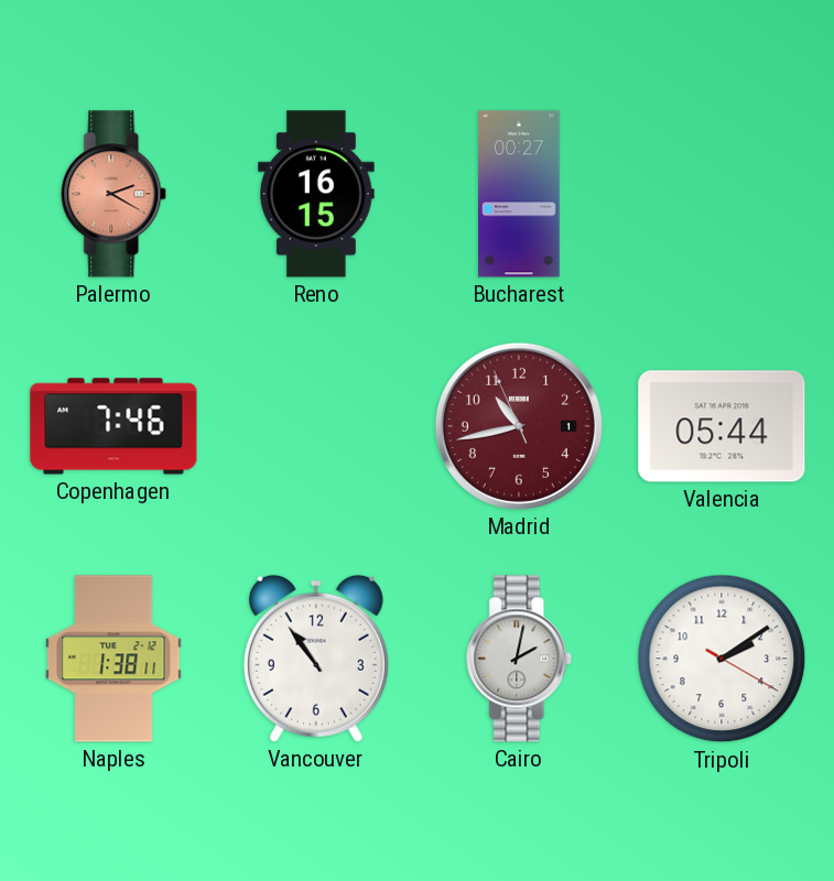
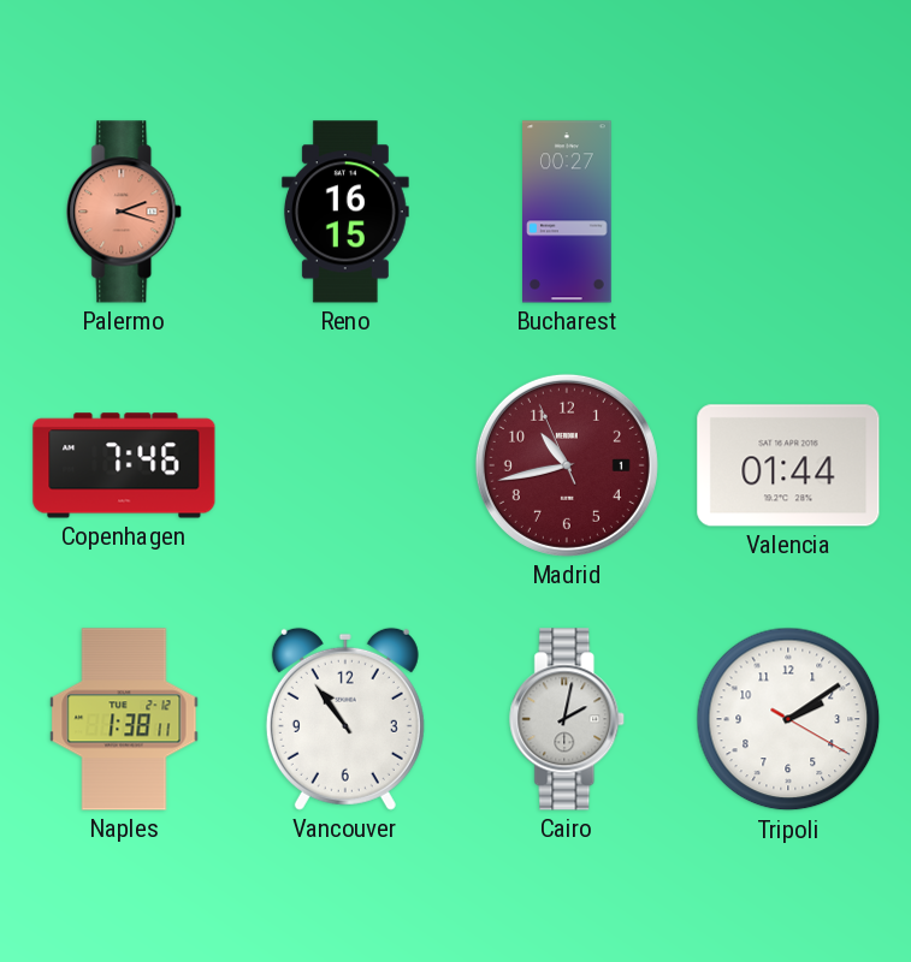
Palermo: 2:20 -> 2:18
Valencia: 05:44 -> 01:44
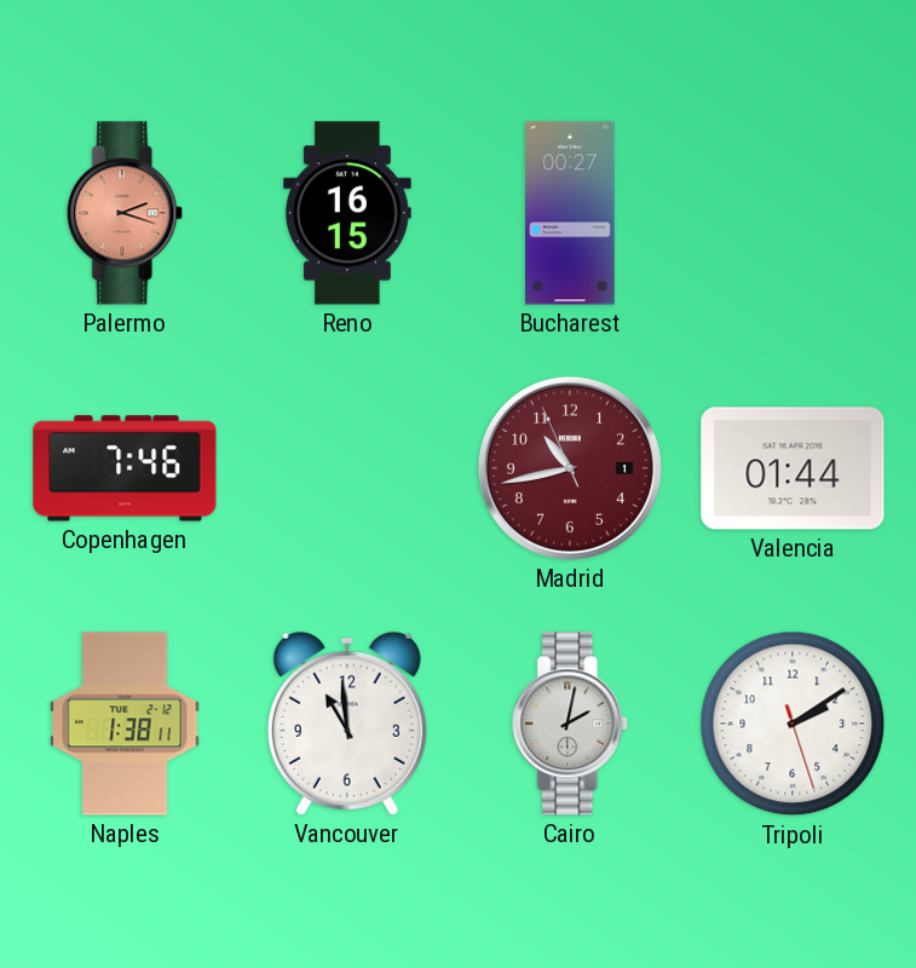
Vancouver: 10:54 -> 10:59
Tripoli: 2:09:20 -> 2:09:27
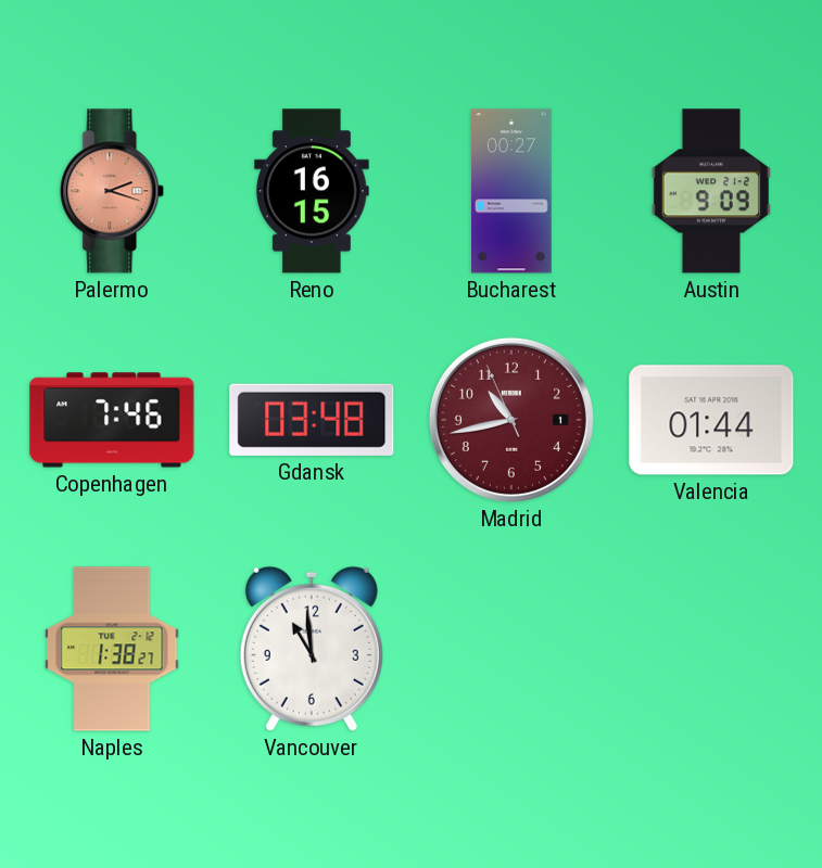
Austin: none -> 9:09
Gdansk: none -> 03:48
Naples: 1:38:11 -> 1:38:27
Cairo: 2:02 -> none
Tripoli: 2:09 -> none
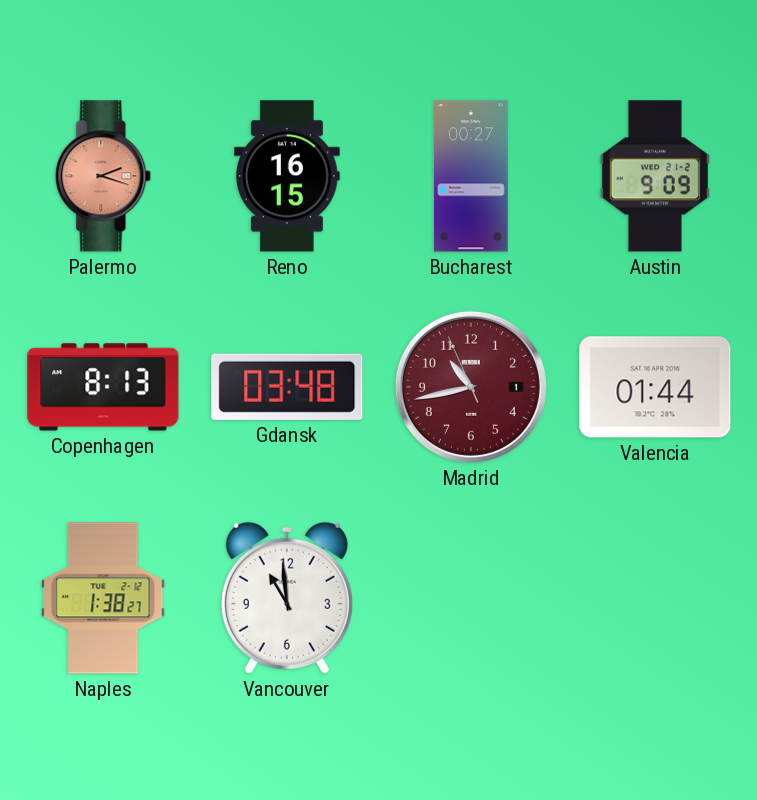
Copenhagen: 7:46 -> 8:13
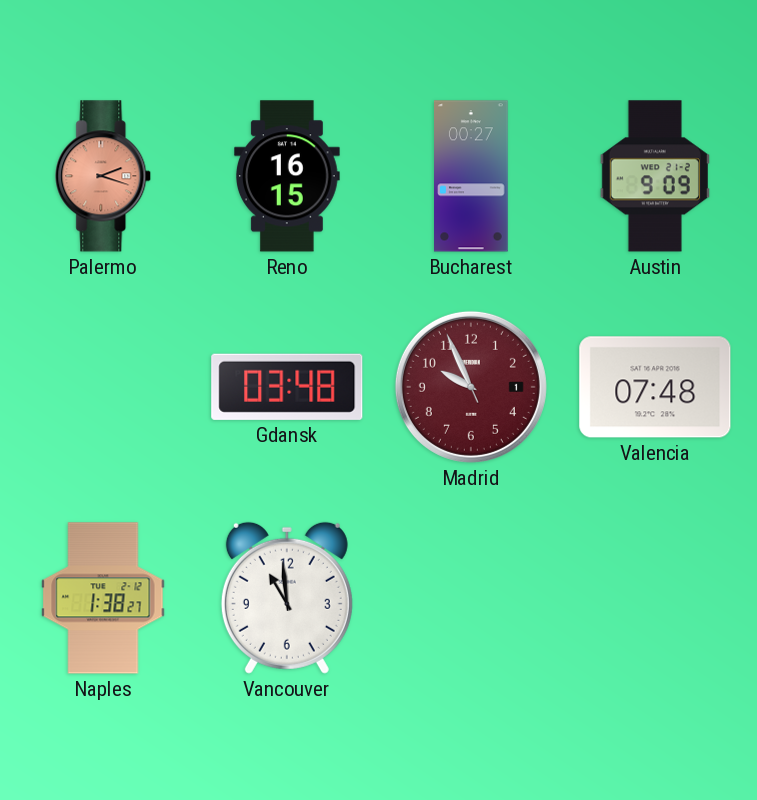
Copenhagen: 8:13 -> none
Madrid: 10:42 -> 9:55
Valencia: 01:44 -> 07:48
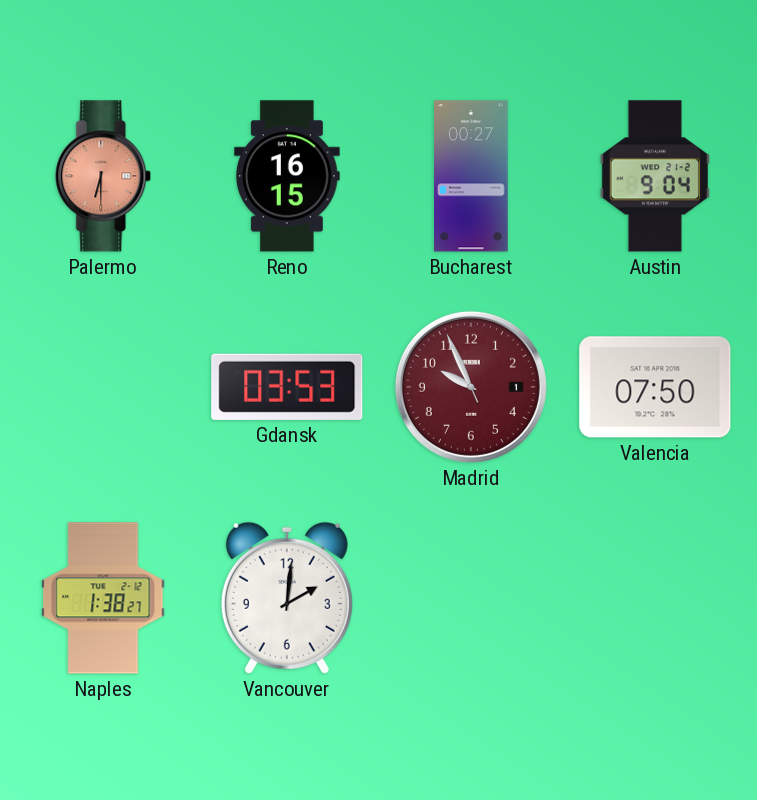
Palermo: 2:18 -> 6:30
Austin: 9:09 -> 9:04
Gdansk: 03:48 -> 03:53
Valencia: 07:48 -> 07:50
Vancouver: 10:59 -> 2:01
